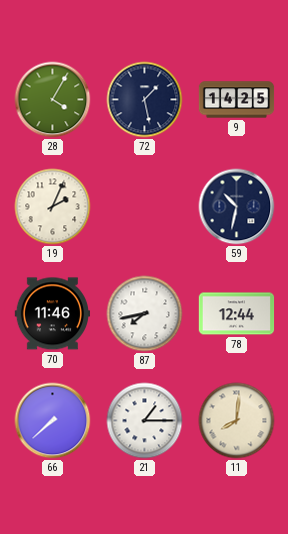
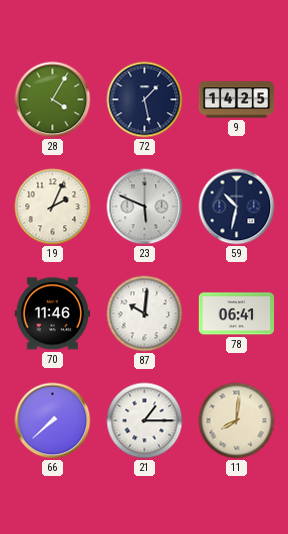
23: none -> 5:49
87: 7:43 -> 10:01
78: 12:44 -> 06:41
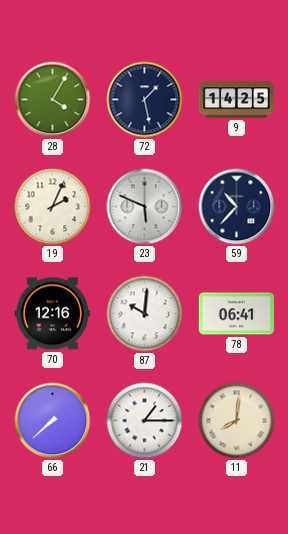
59: 10:32 -> 10:37
70: 11:46 -> 12:16
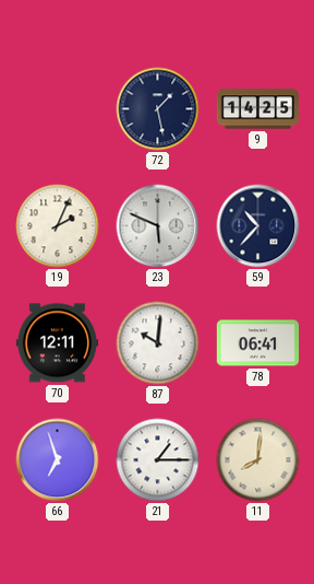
28: 4:05 -> none
70: 12:16 -> 12:11
66: 7:38 -> 6:57
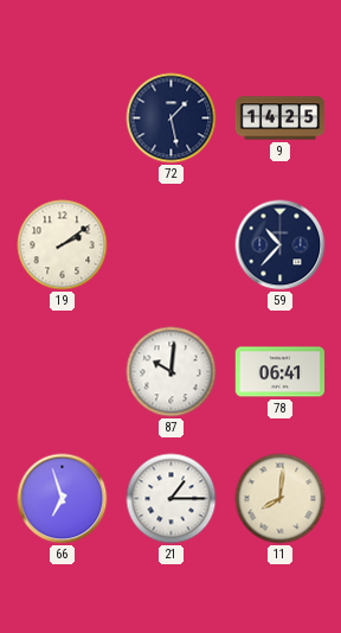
19: 2:04 -> 2:09
23: 5:49 -> none
70: 12:11 -> none
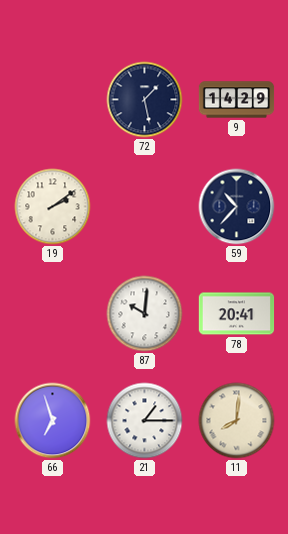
9: 14:25 -> 14:29
78: 06:41 -> 20:41
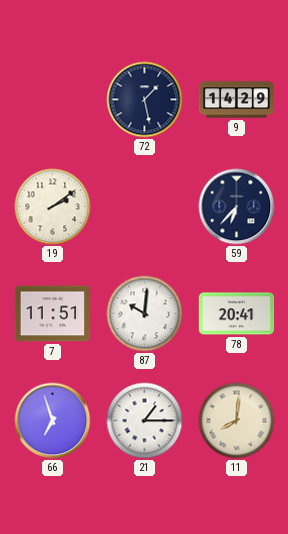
59: 10:37 -> 6:37
7: none -> 11:51
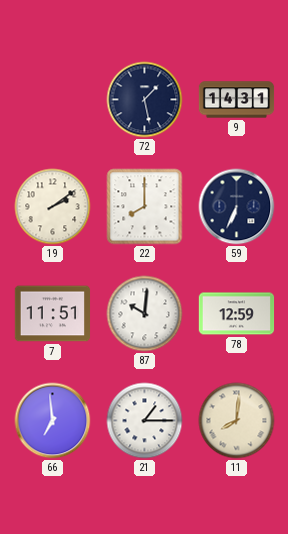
9: 14:29 -> 14:31
22: none -> 8:00
59: 6:37 -> 6:34
78: 20:41 -> 12:59
66: 6:57 -> 6:59
